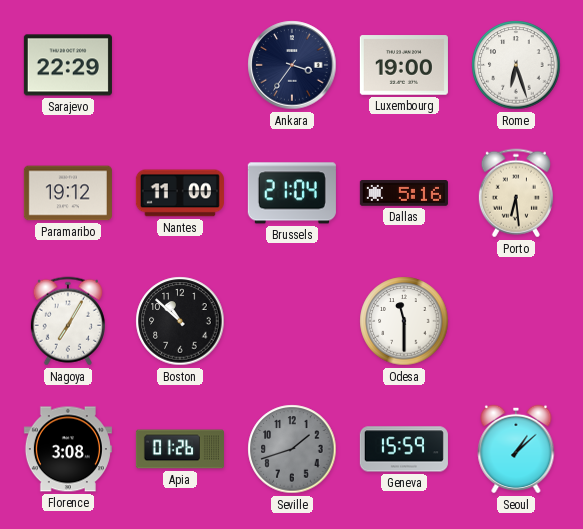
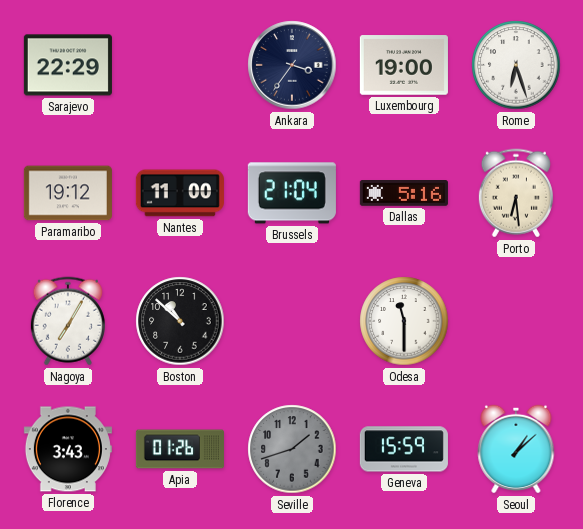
Florence: 3:08 -> 3:43
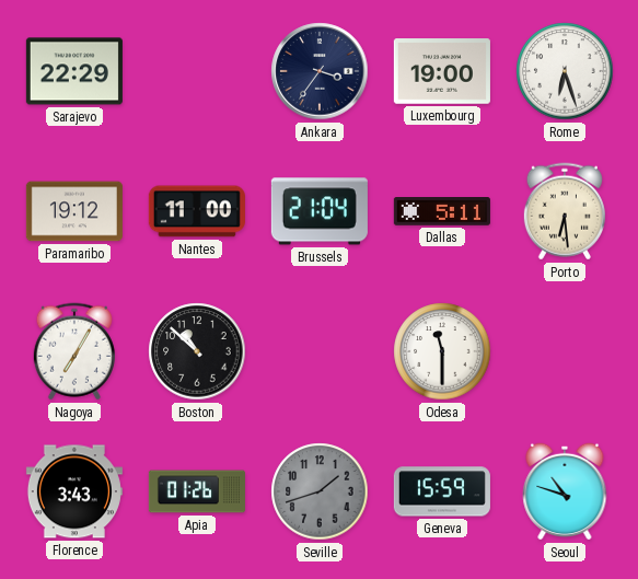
Dallas: 5:16 -> 5:11
Seoul: 1:08 -> 10:48
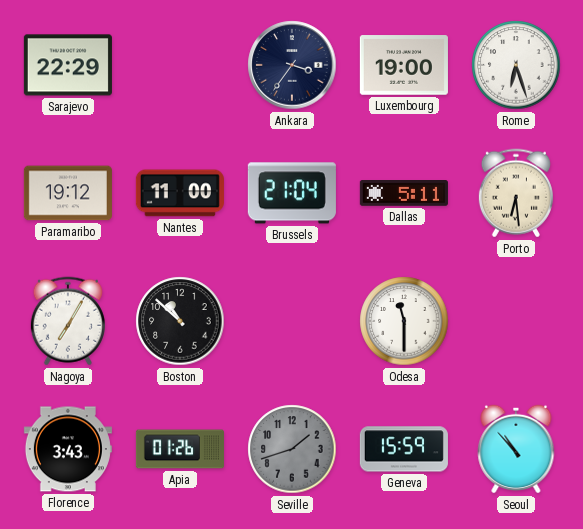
Seoul: 10:48 -> 10:53
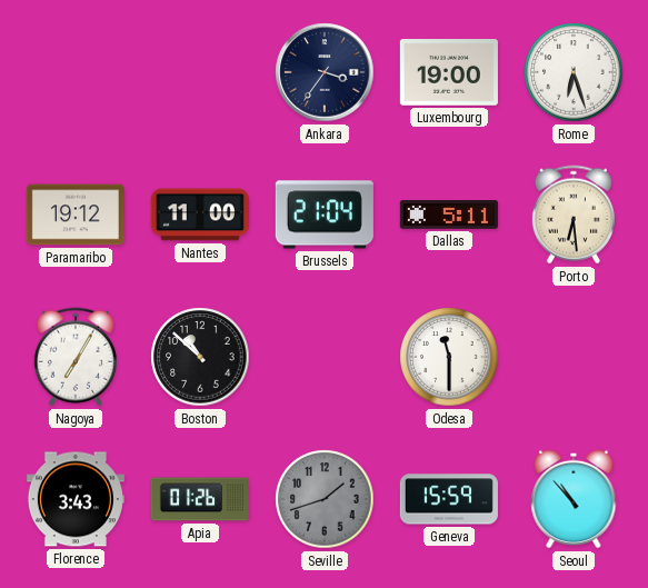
Sarajevo: 22:29 -> none
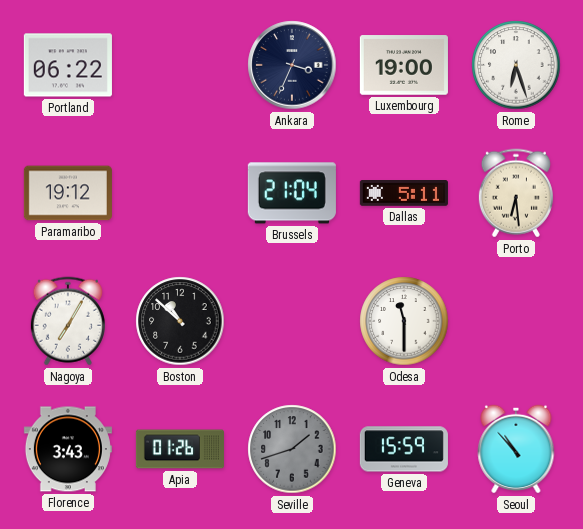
Portland: none -> 06:22
Ankara: 3:36 -> 3:34
Nantes: 11:00 -> none
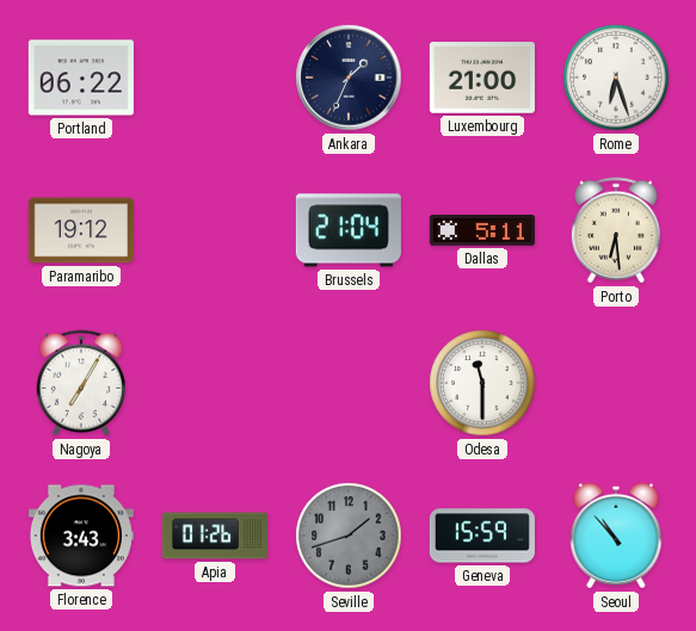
Ankara: 3:34 -> 1:34
Luxembourg: 19:00 -> 21:00
Boston: 10:52 -> none
